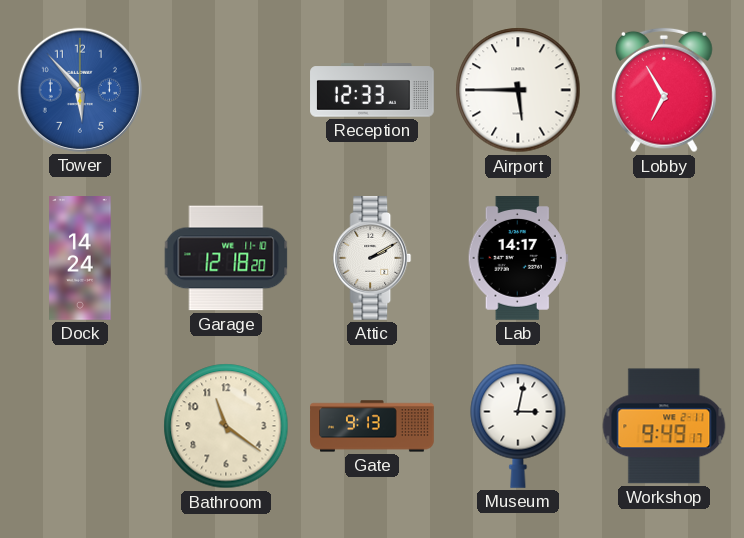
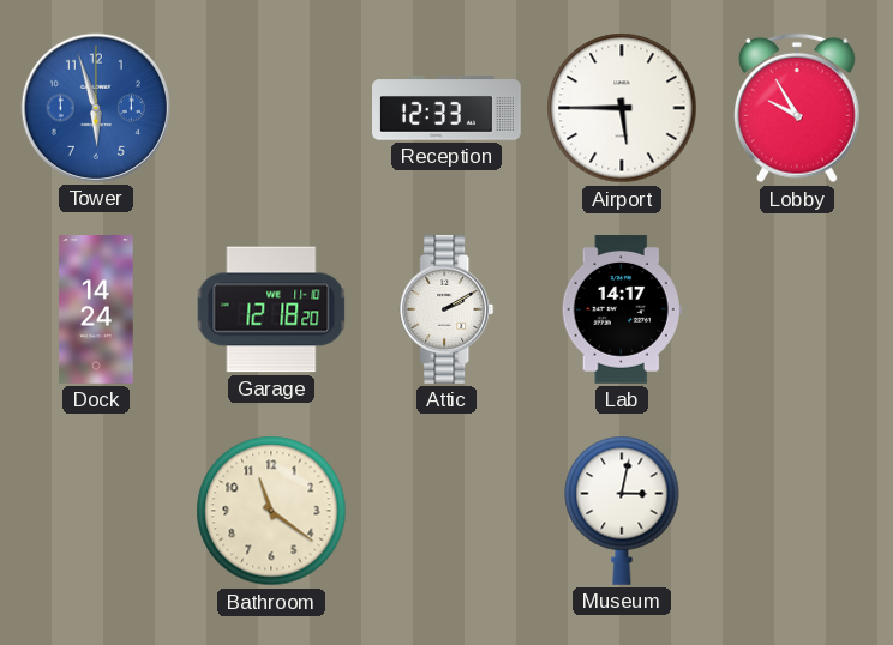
Tower: 5:53 -> 5:57
Lobby: 6:55 -> 9:55
Gate: 9:13 -> none
Workshop: 9:49 -> none
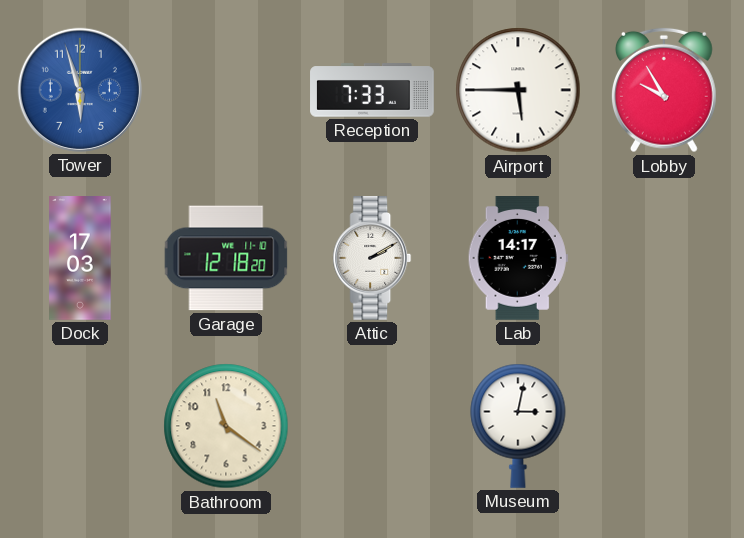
Reception: 12:33 -> 7:33
Dock: 14:24 -> 17:03
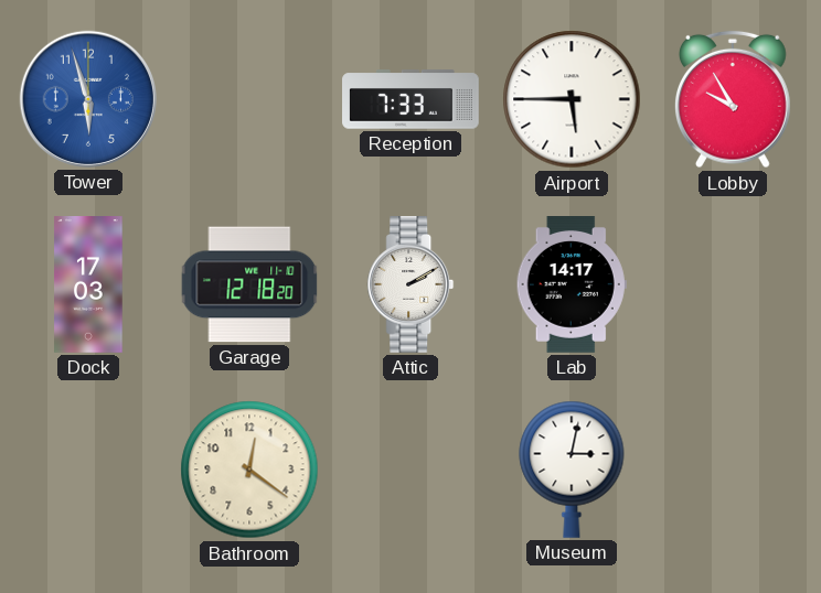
Bathroom: 11:21 -> 12:21
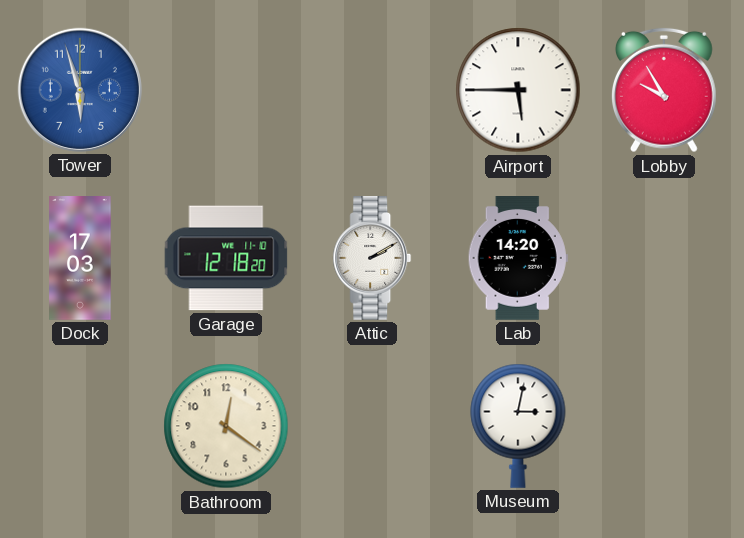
Reception: 7:33 -> none
Lab: 14:17 -> 14:20
